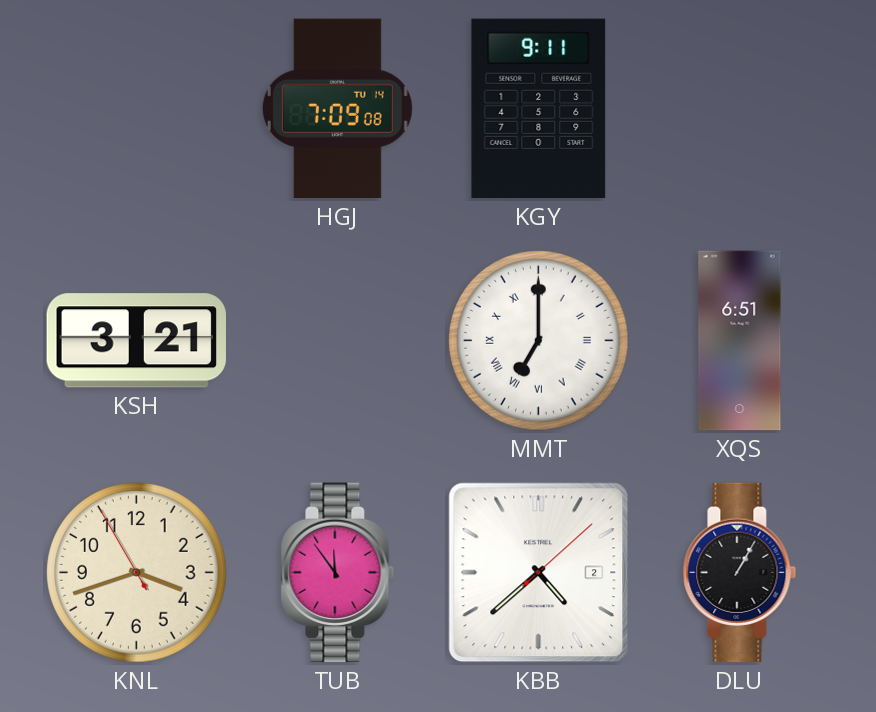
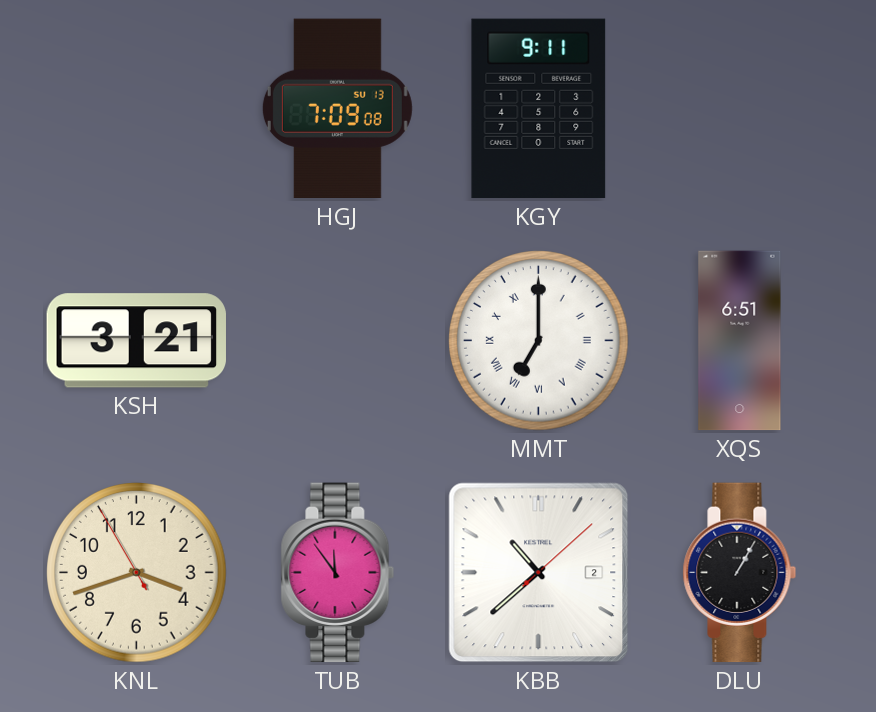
HGJ date: TU 14 -> SU 13
KBB: 4:38 -> 10:38
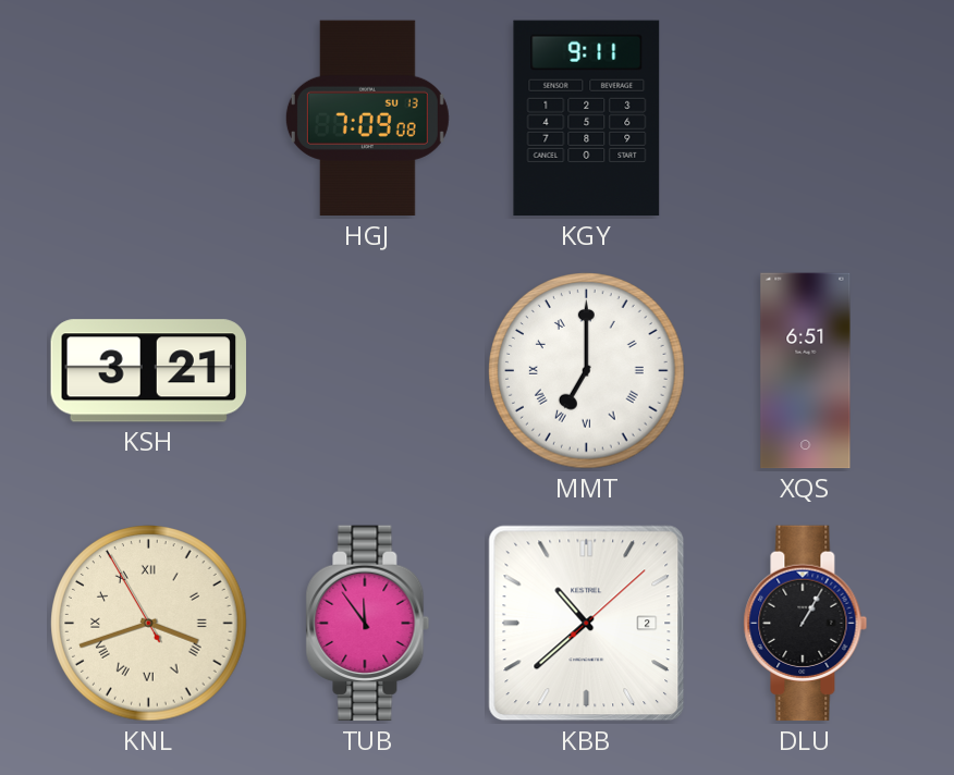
KNL numerals: Arabic -> Roman
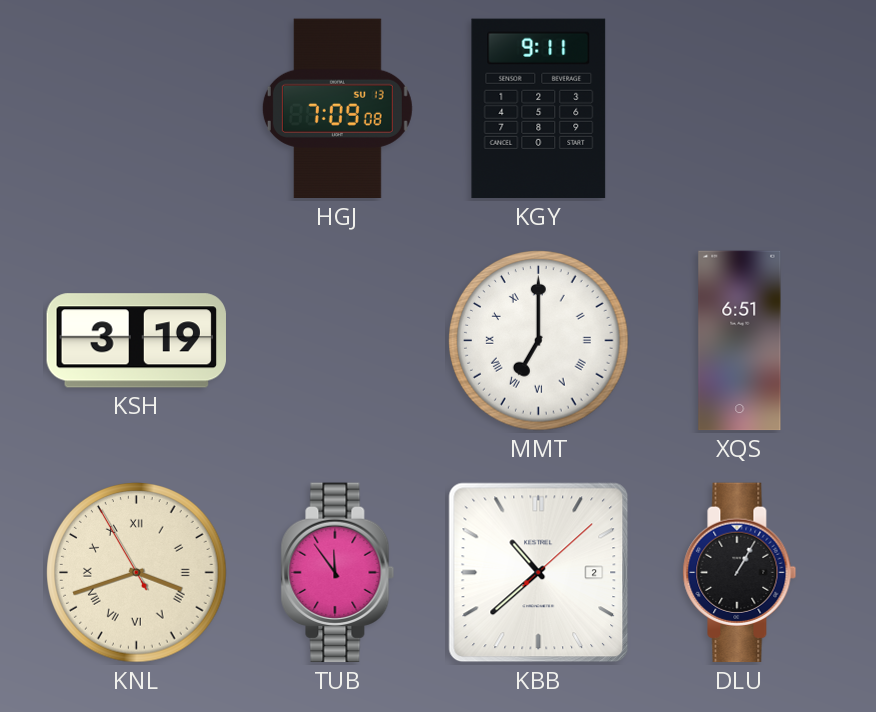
KSH: 3:21 -> 3:19
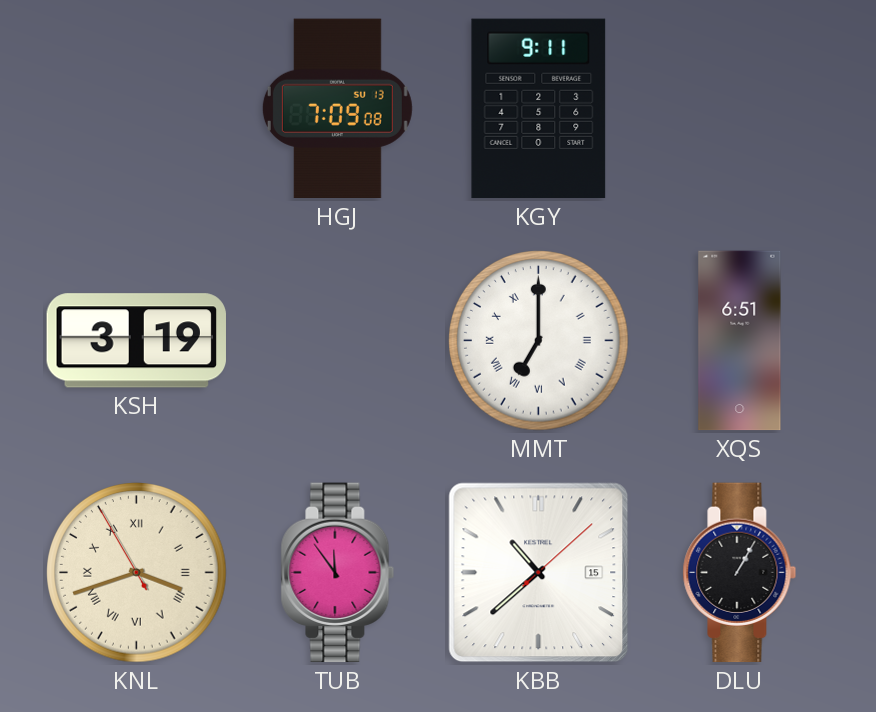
KBB date: 2 -> 15
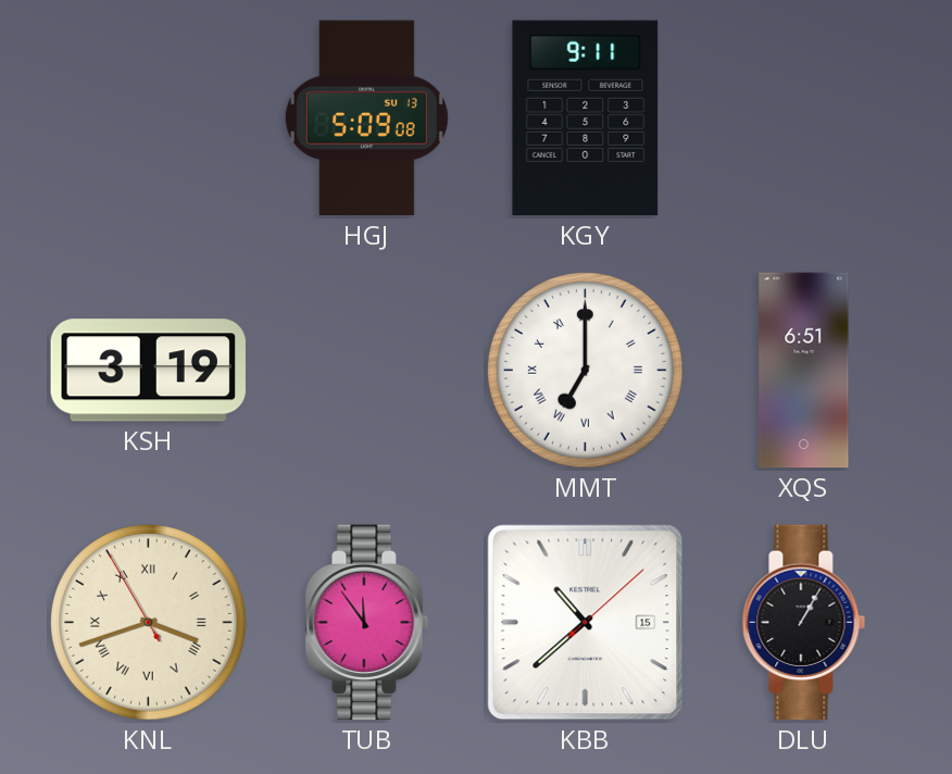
HGJ: 7:09 -> 5:09
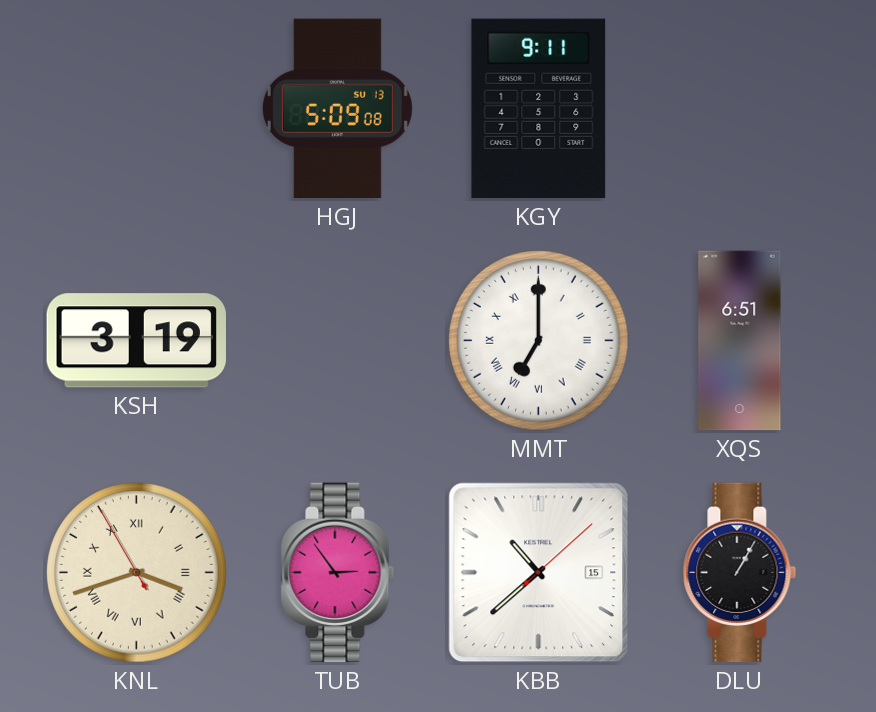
TUB: 11:54 -> 2:54
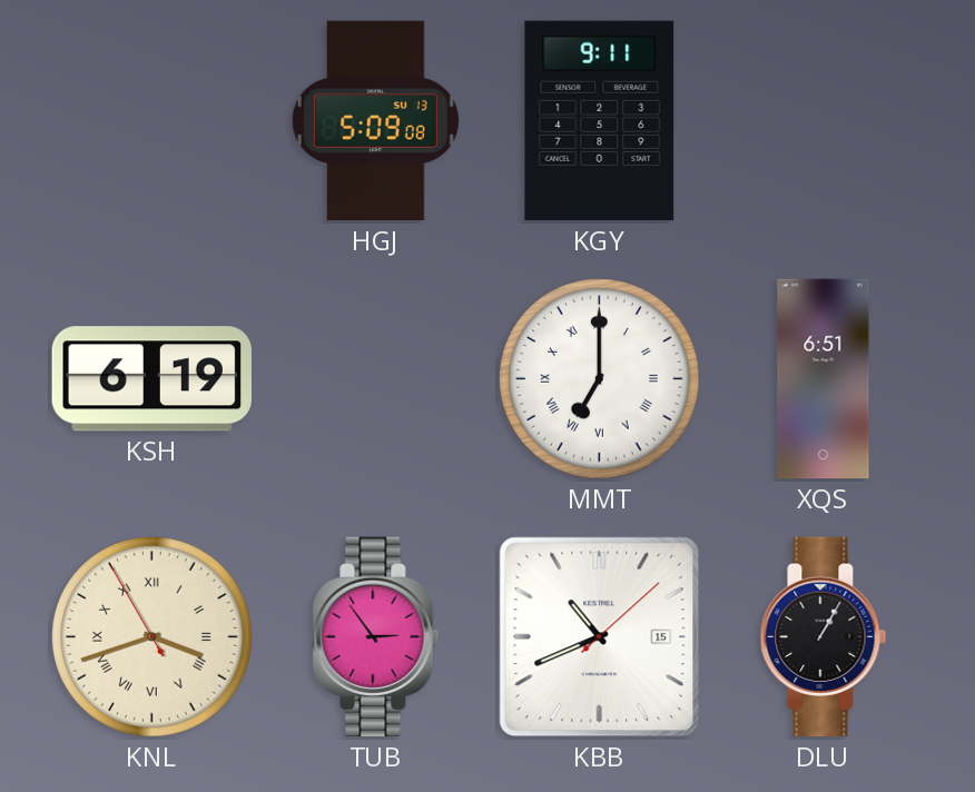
KSH: 3:19 -> 6:19
KBB: 10:38 -> 10:41
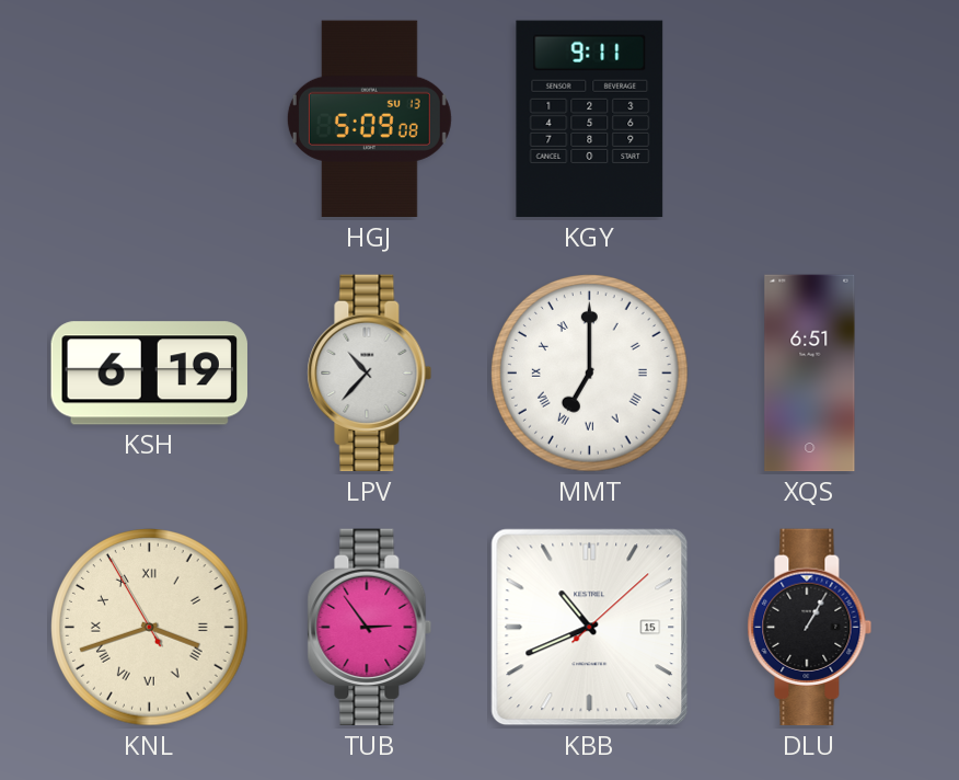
LPV: none -> 10:37
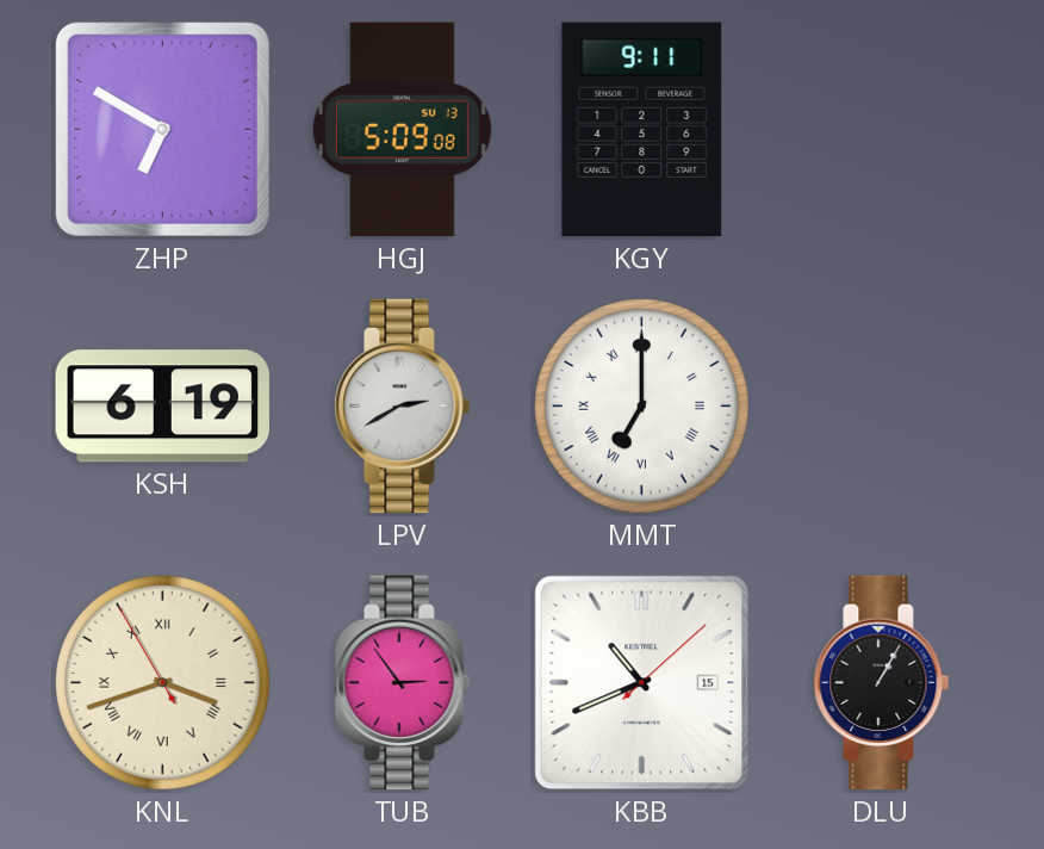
ZHP: none -> 6:50
LPV: 10:37 -> 2:40
XQS: 6:51 -> none
